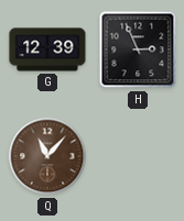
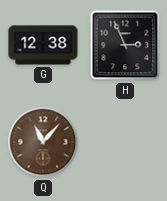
G: 12:39 -> 12:38
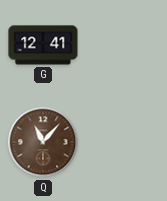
G: 12:38 -> 12:41
H: 2:56 -> none
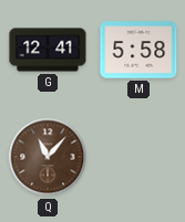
M: none -> 5:58
